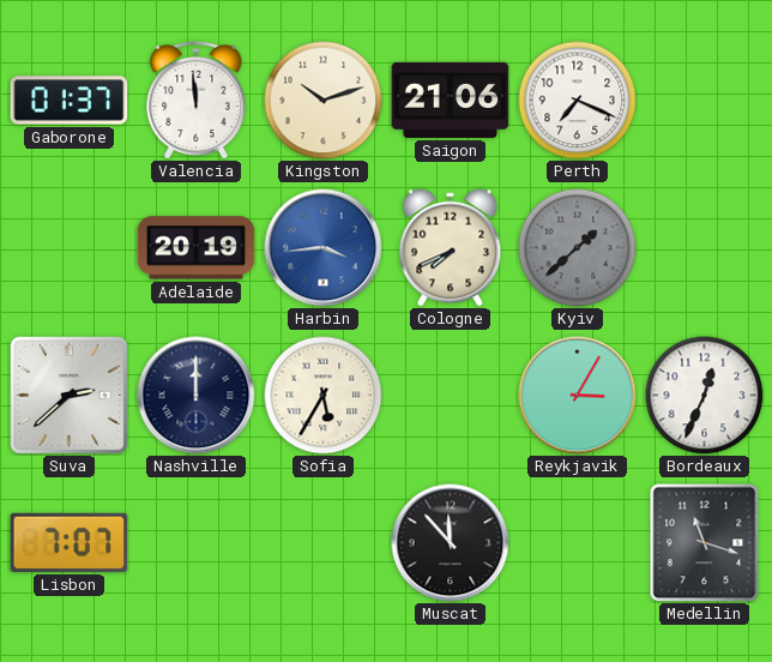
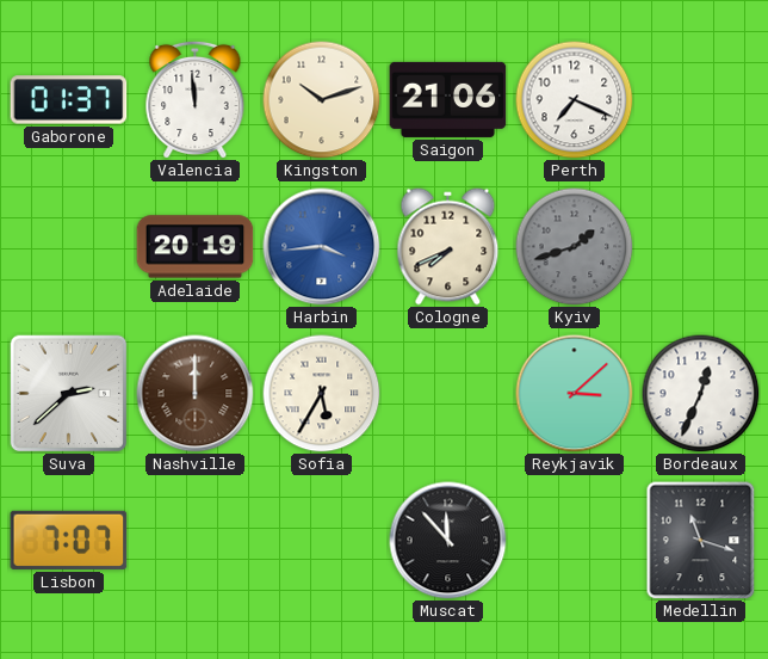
Kyiv: 1:38 -> 1:42
Nashville dial: navy -> brown
Reykjavik: 3:05 -> 3:08
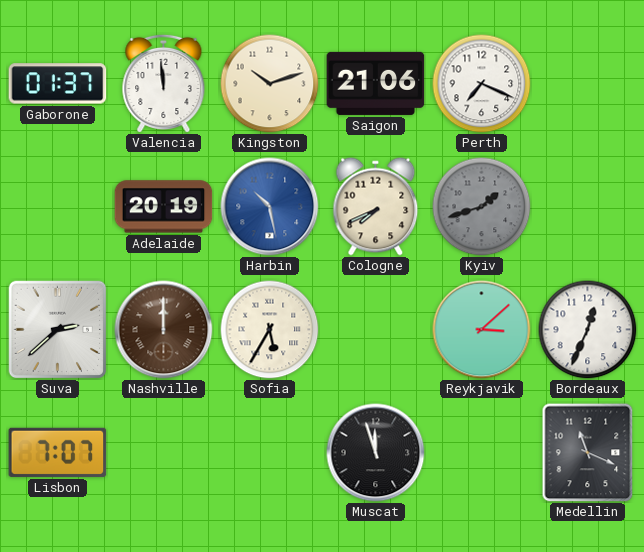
Harbin: 3:44 -> 10:28
Muscat: 11:53 -> 11:57
Medellin: 11:18 -> 11:19
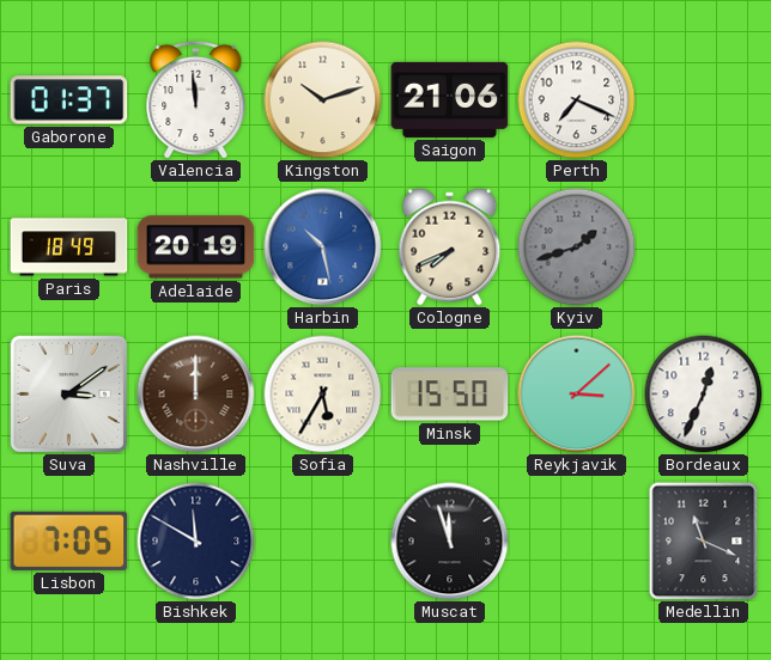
Paris: none -> 18:49
Suva: 2:38 -> 3:09
Minsk: none -> 15:50
Lisbon: 7:07 -> 7:05
Bishkek: none -> 11:50
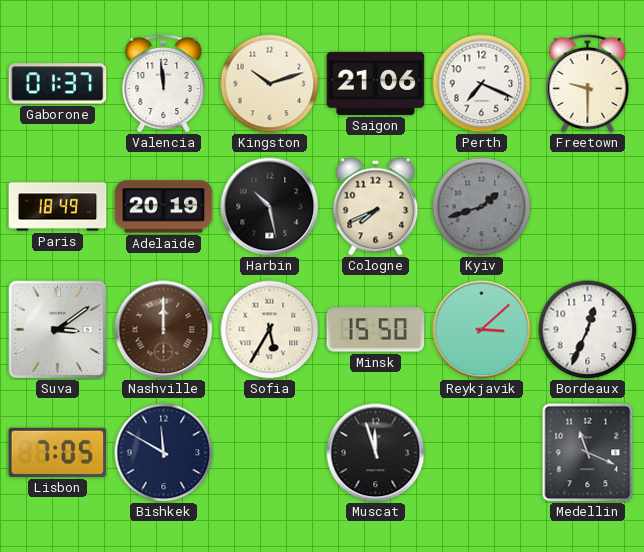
Freetown: none -> 9:30
Harbin dial: blue -> black
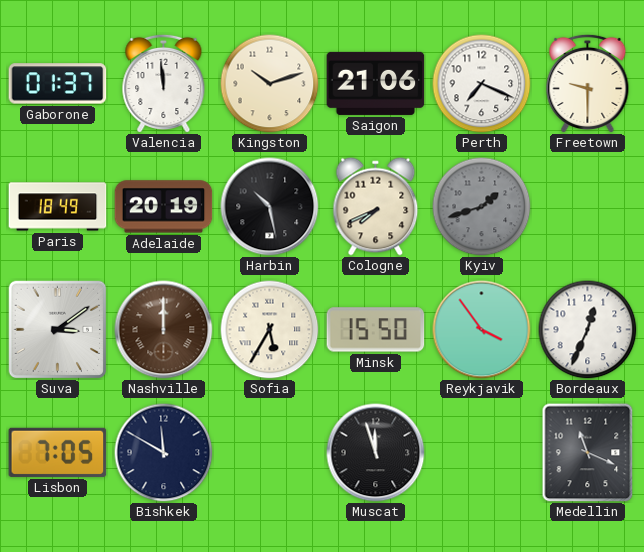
Reykjavik: 3:08 -> 3:54
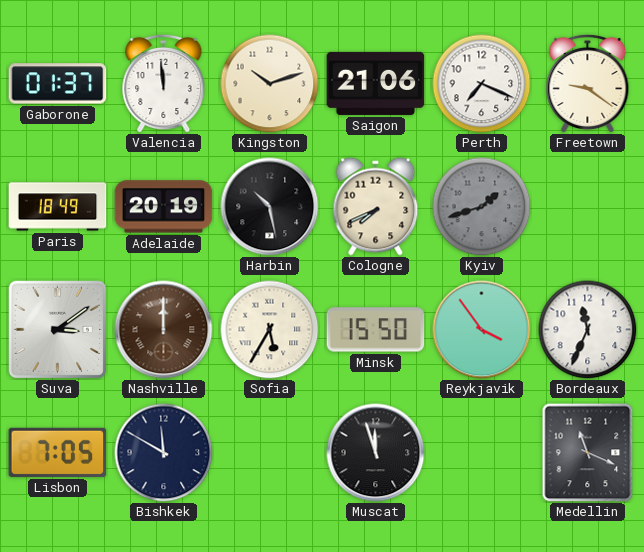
Freetown: 9:30 -> 9:21
Bordeaux: 12:34 -> 11:34
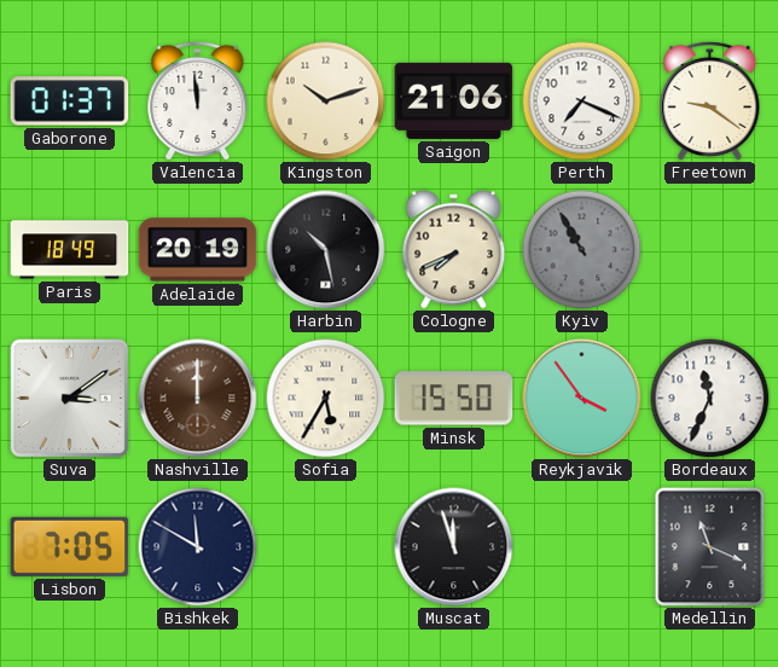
Kyiv: 1:42 -> 10:55
